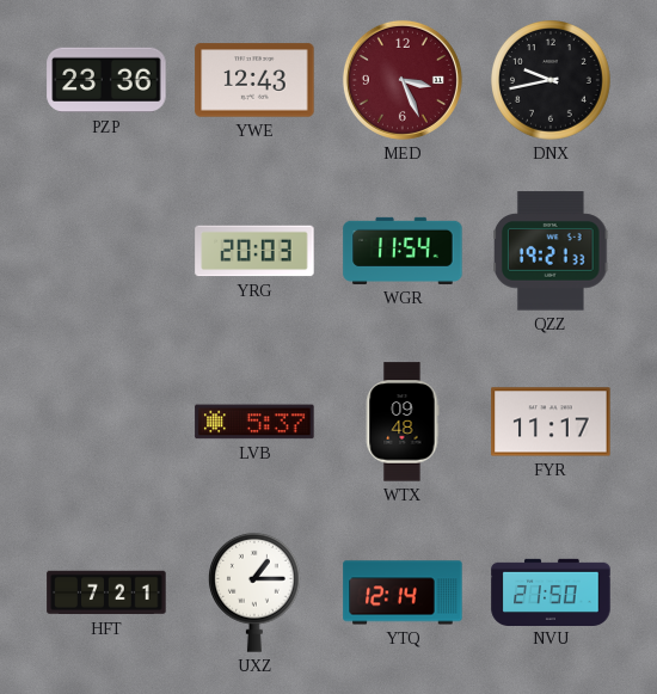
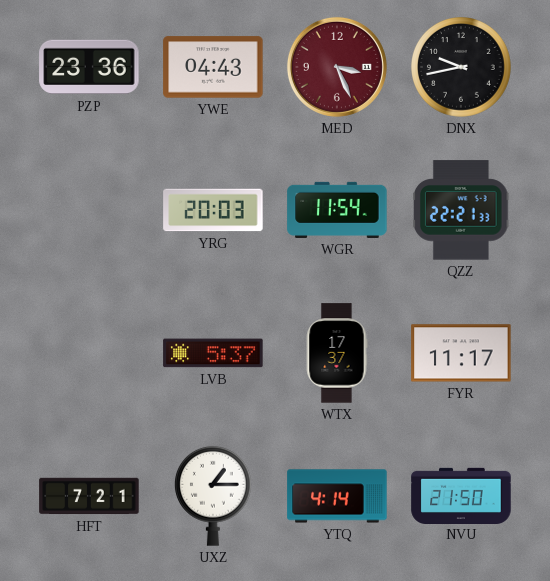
YWE: 12:43 -> 04:43
QZZ: 19:21 -> 22:21
WTX: 09:48 -> 17:37
YTQ: 12:14 -> 4:14
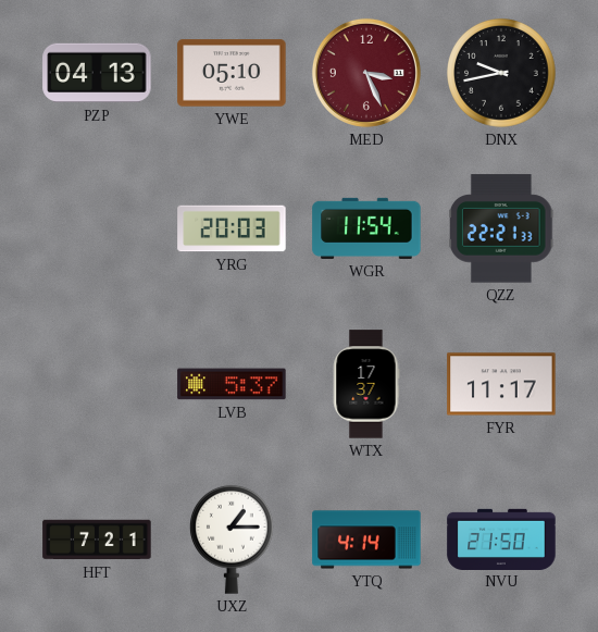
PZP: 23:36 -> 04:13
YWE: 04:43 -> 05:10
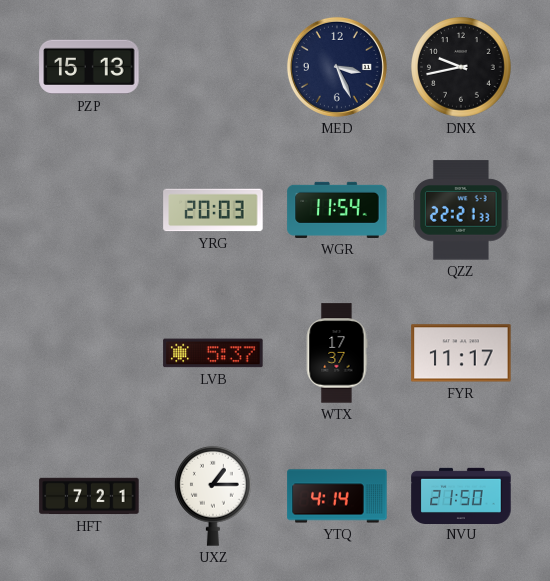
PZP: 04:13 -> 15:13
YWE: 05:10 -> none
MED dial: burgundy -> navy
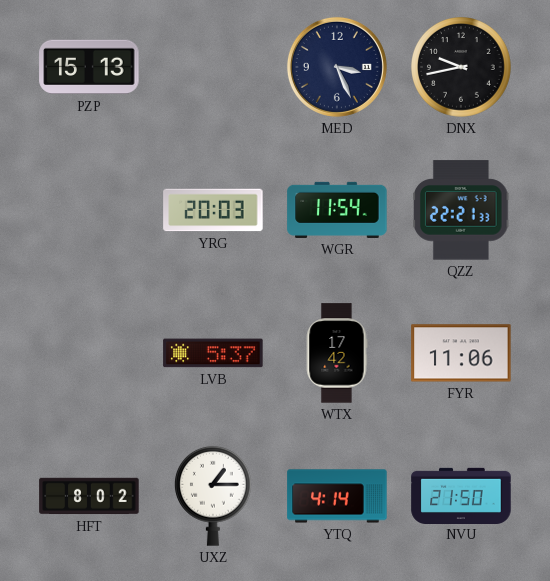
WTX: 17:37 -> 17:42
FYR: 11:17 -> 11:06
HFT: 7:21 -> 8:02
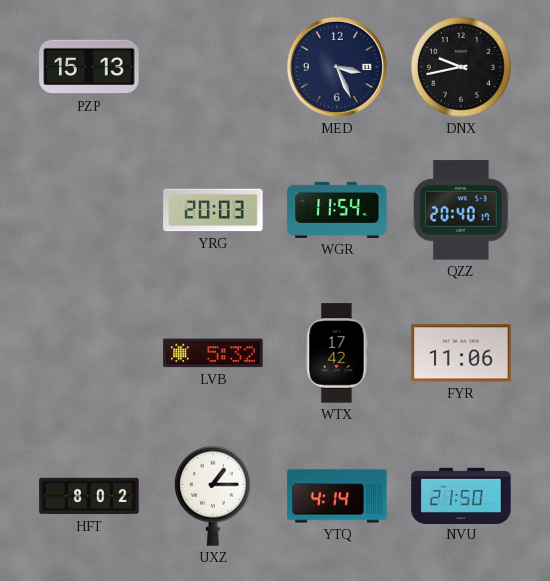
QZZ: 22:21 -> 20:40
LVB: 5:37 -> 5:32
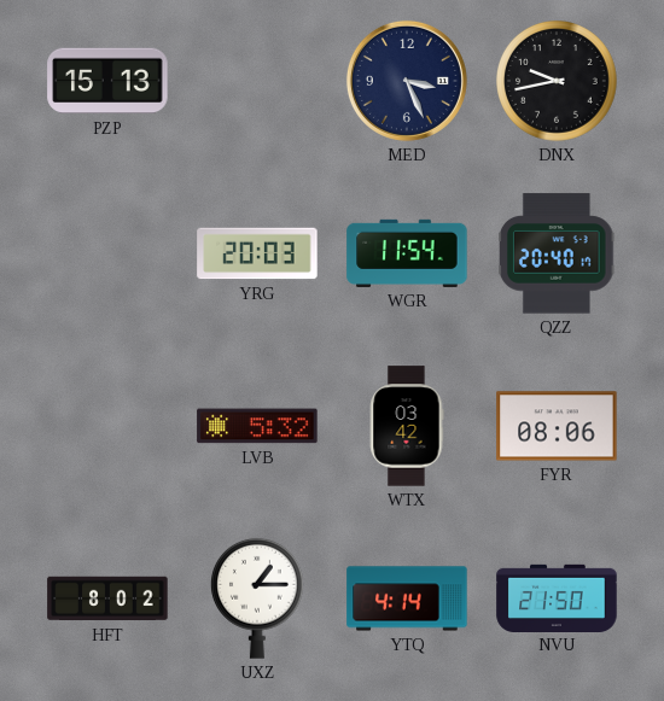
WTX: 17:42 -> 03:42
FYR: 11:06 -> 08:06
